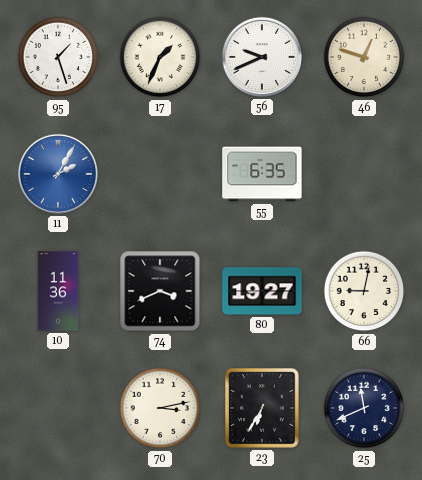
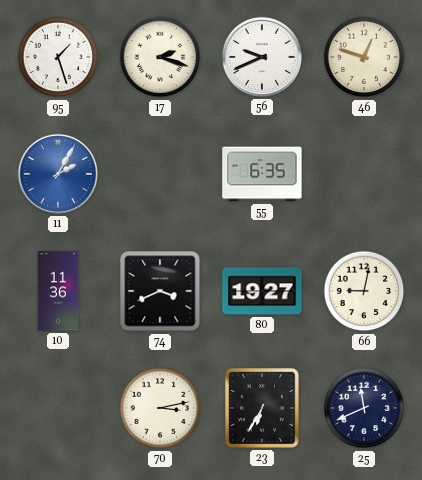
17: 1:34 -> 2:18
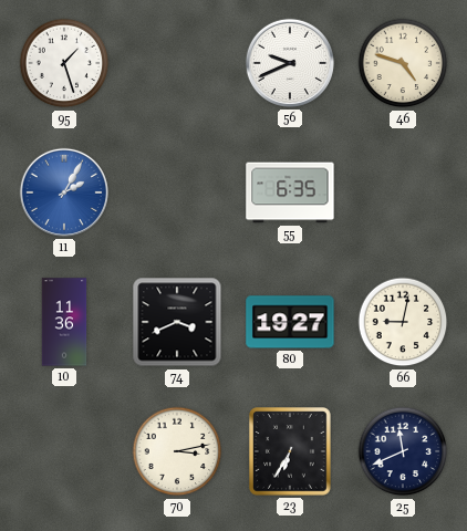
17: 2:18 -> none
46: 12:48 -> 4:48
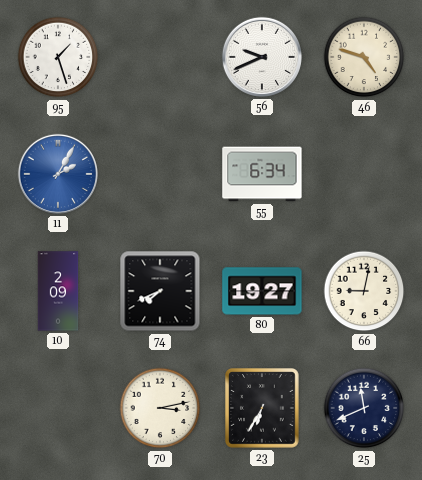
55: 6:35 -> 6:34
10: 11:36 -> 2:09
74: 3:41 -> 7:41
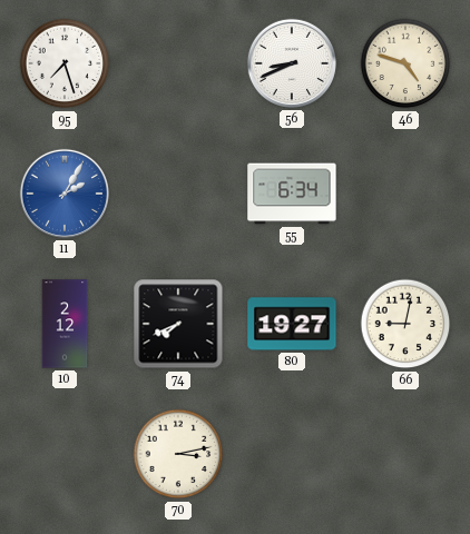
95: 1:27 -> 7:27
56: 9:41 -> 8:41
10: 2:09 -> 2:12
23: 6:35 -> none
25: 11:41 -> none
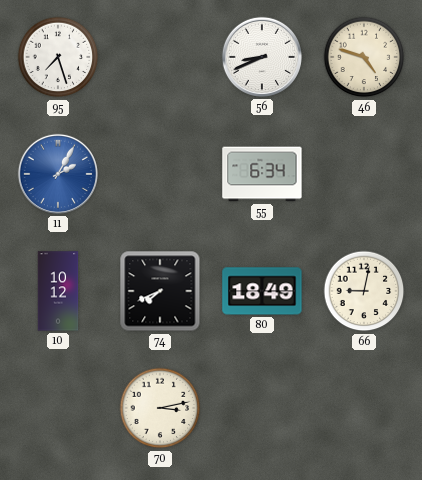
10: 2:12 -> 10:12
80: 19:27 -> 18:49
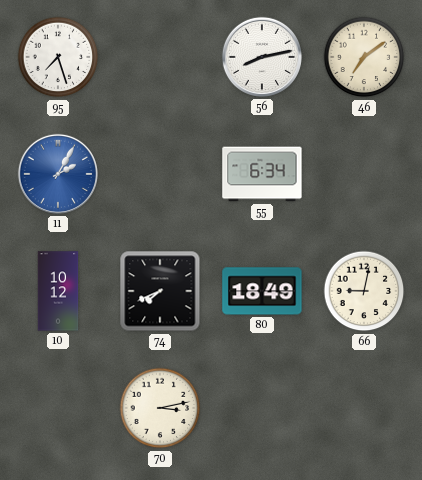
56: 8:41 -> 8:13
46: 4:48 -> 7:09
